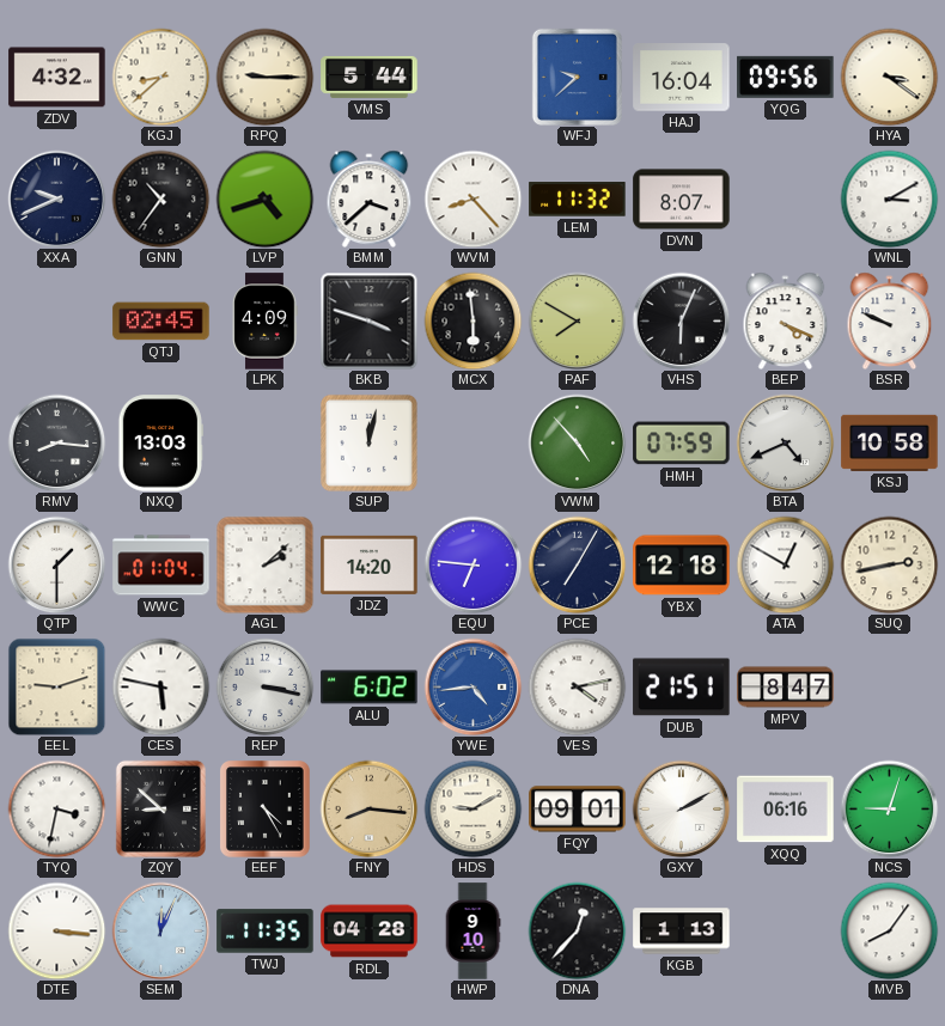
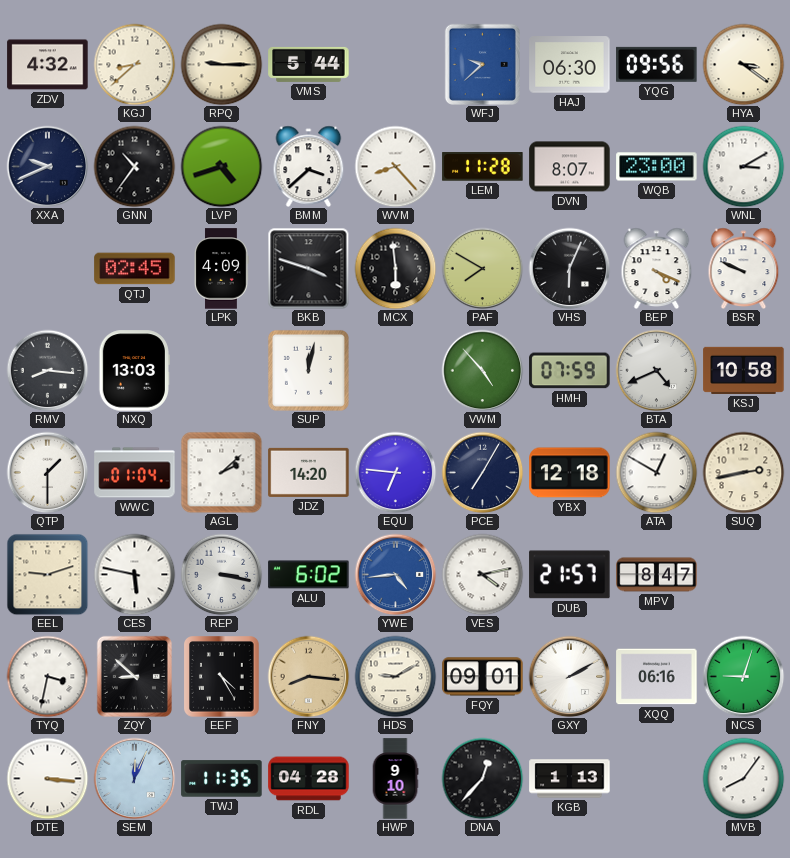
HAJ: 16:04 -> 06:30
LEM: 11:32 -> 11:28
WQB: none -> 23:00
DUB: 21:51 -> 21:57
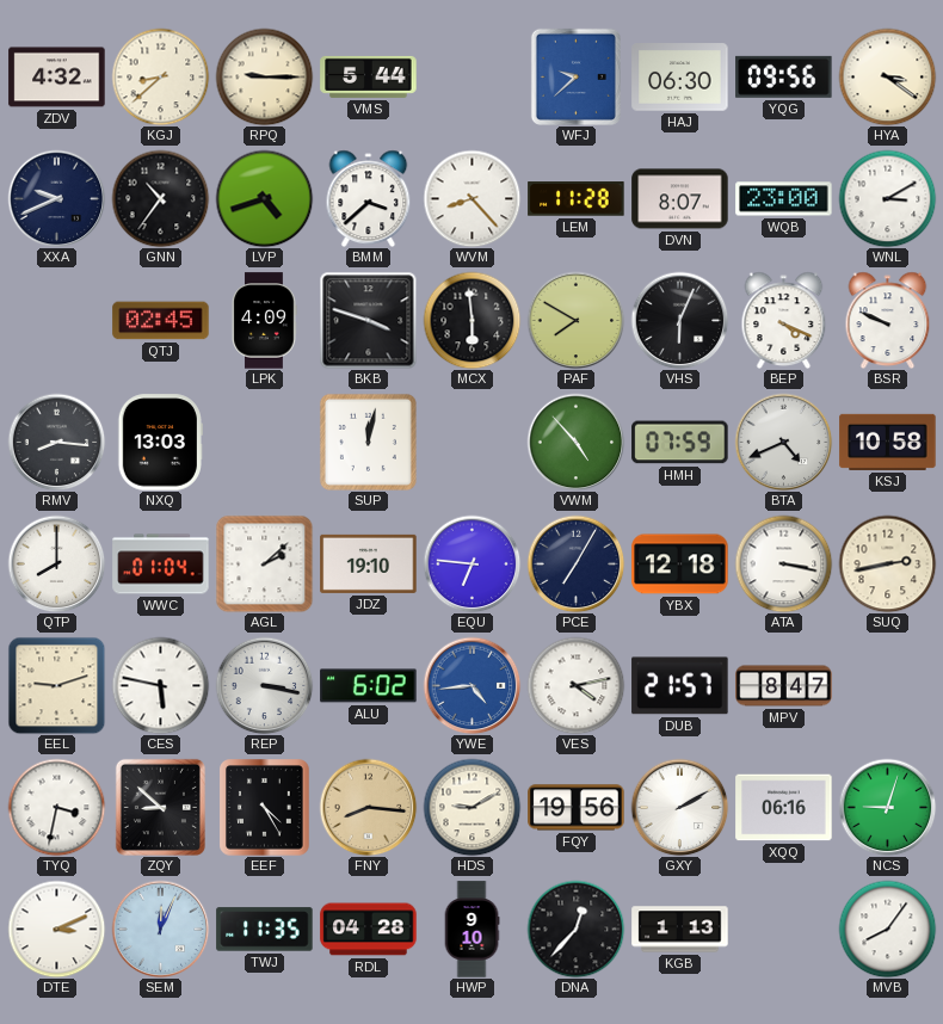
QTP: 1:30 -> 8:00
JDZ: 14:20 -> 19:10
ATA: 12:50 -> 3:17
FQY: 09:01 -> 19:56
DTE: 3:16 -> 3:11
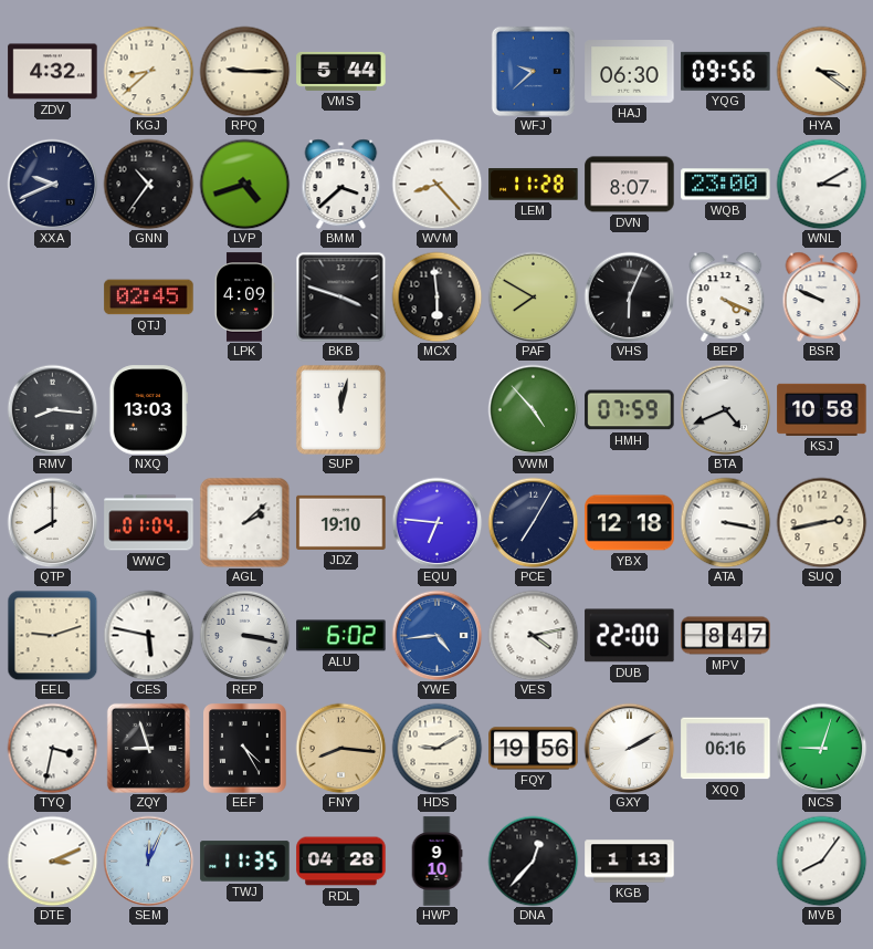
DUB: 21:57 -> 22:00
ZQY: 8:52 -> 8:57
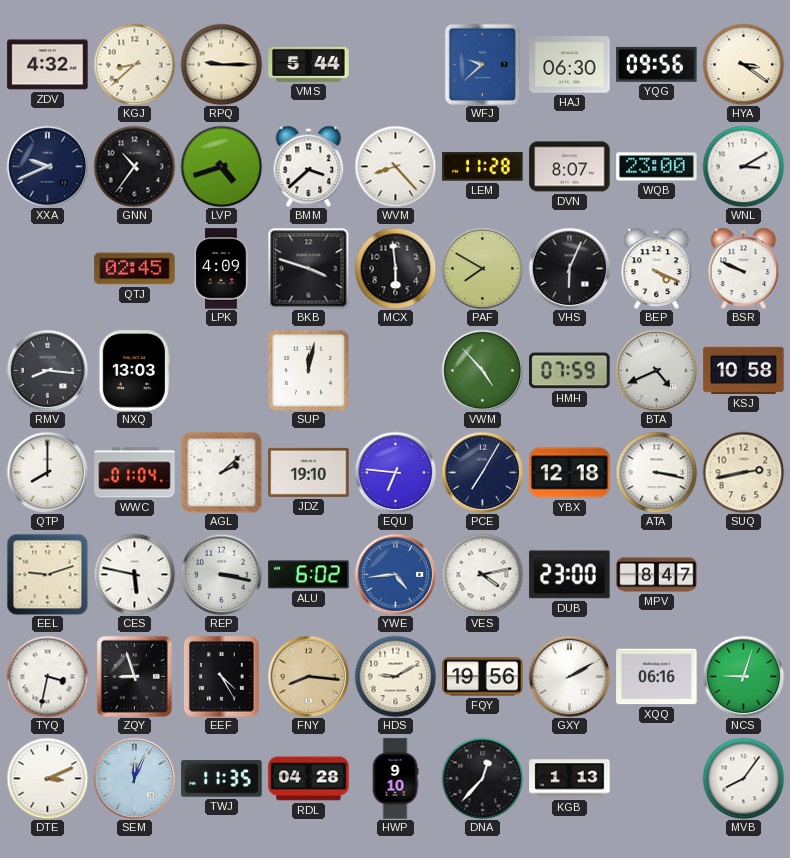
DUB: 22:00 -> 23:00
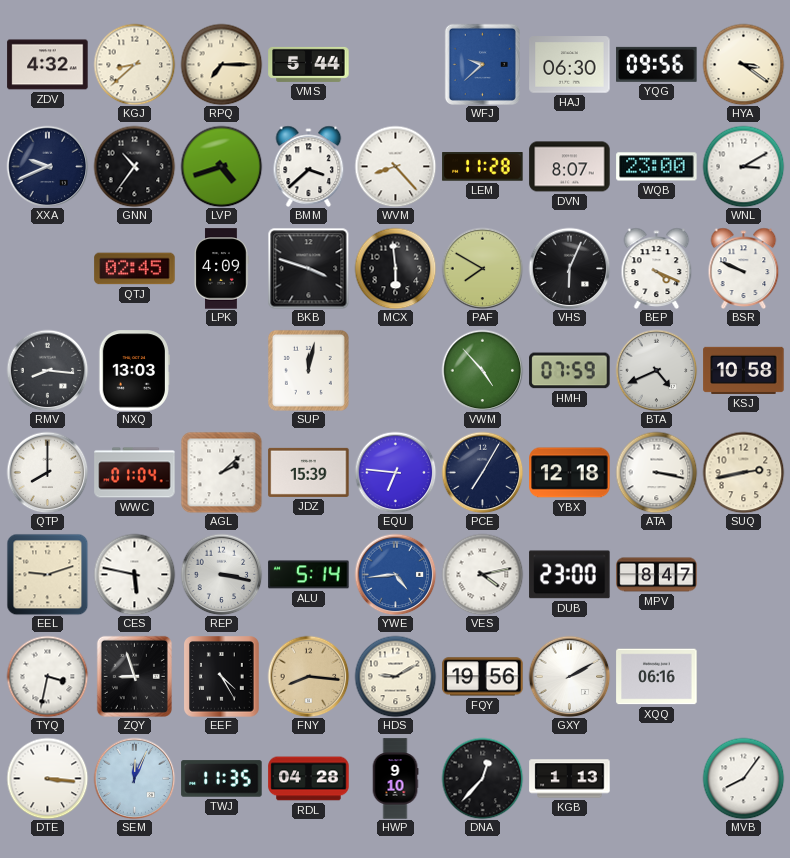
RPQ: 9:15 -> 7:15
JDZ: 19:10 -> 15:39
ALU: 6:02 -> 5:14
NCS: 9:03 -> none
DTE: 3:11 -> 3:16
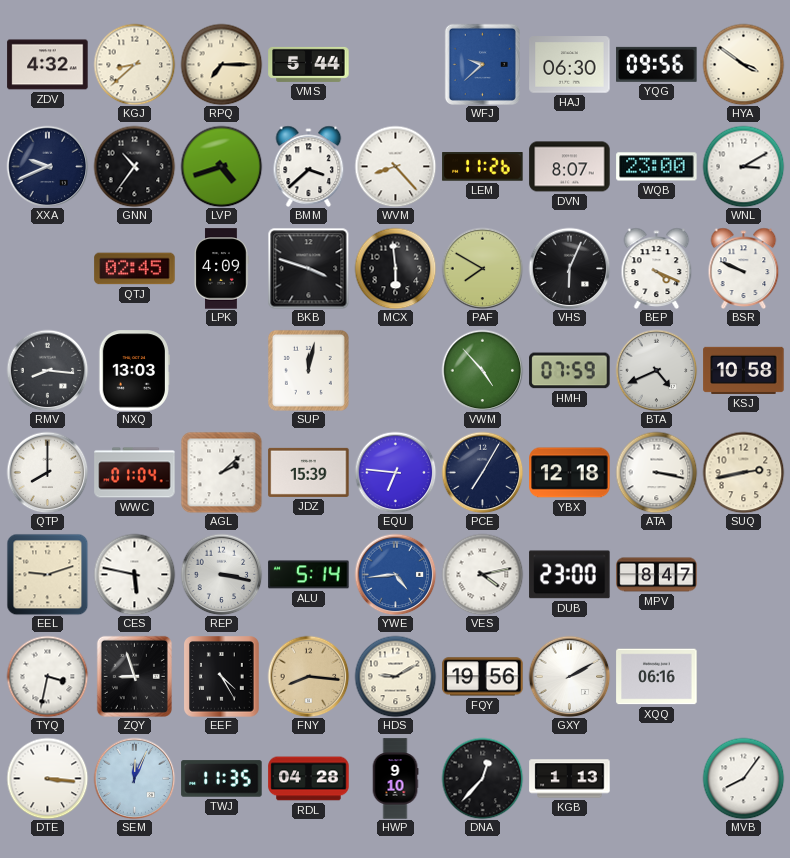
HYA: 3:21 -> 3:51
LEM: 11:28 -> 11:26
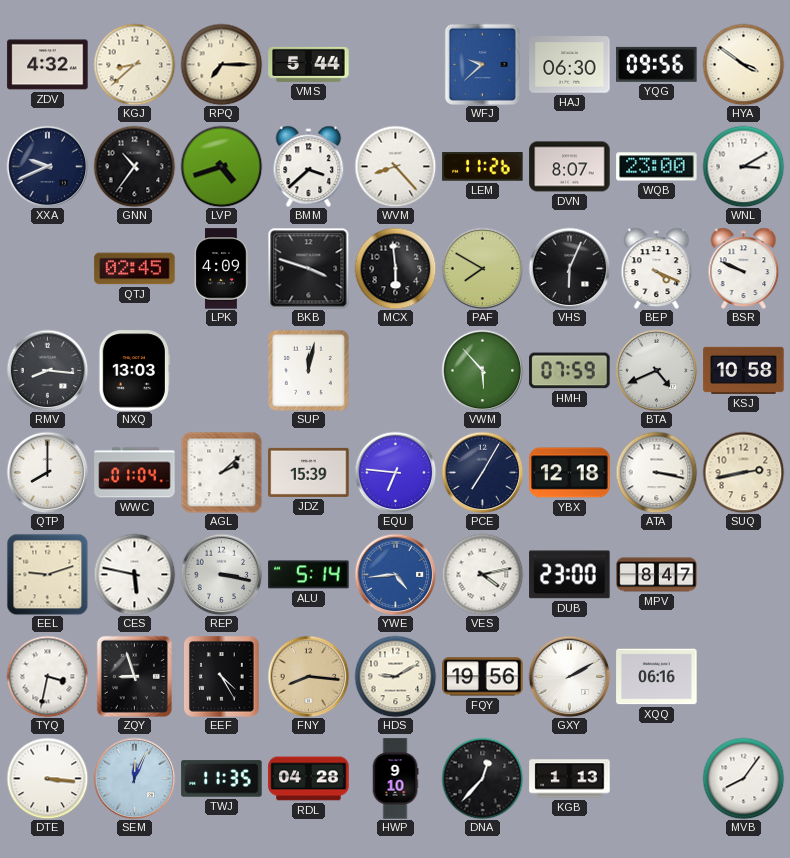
VWM: 4:53 -> 5:53
